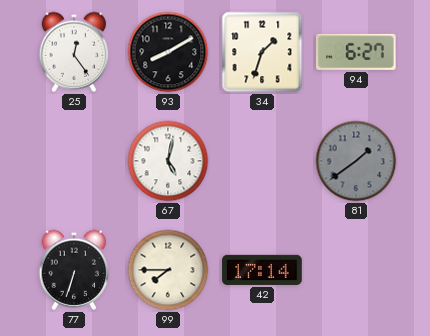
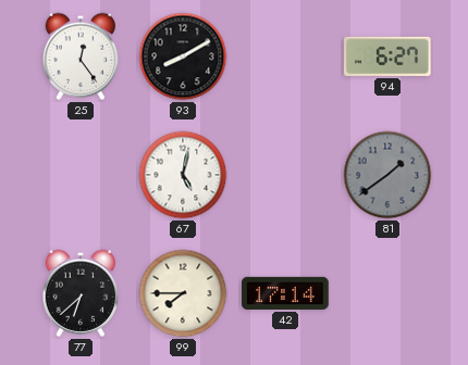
34: 1:33 -> none
77: 6:33 -> 6:38
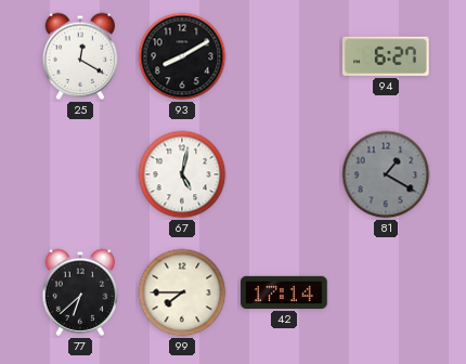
25: 12:24 -> 12:20
81: 1:39 -> 1:20
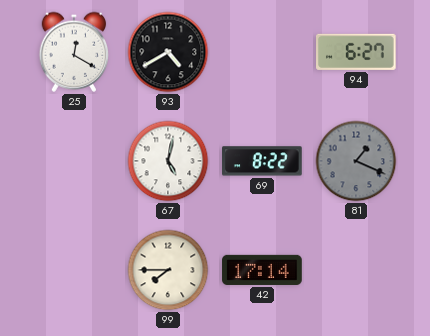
93: 8:10 -> 4:40
69: none -> 8:22
81: 1:20 -> 1:19
77: 6:38 -> none
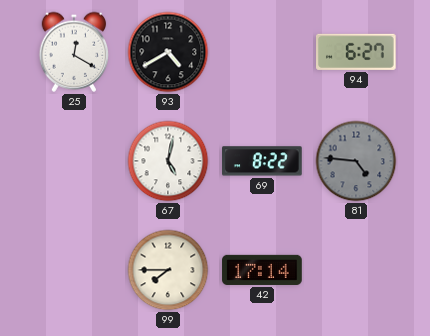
81: 1:19 -> 4:46
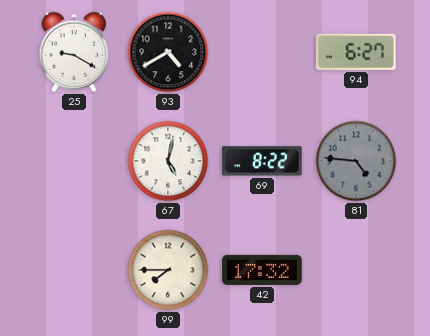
25: 12:20 -> 9:20
42: 17:14 -> 17:32
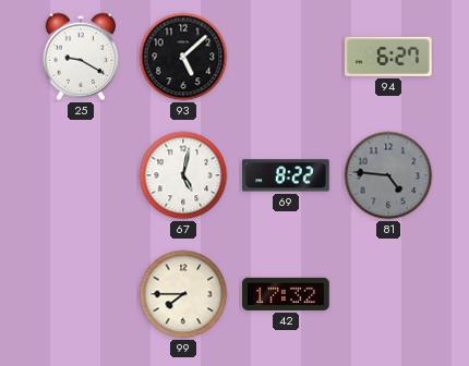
93: 4:40 -> 5:08
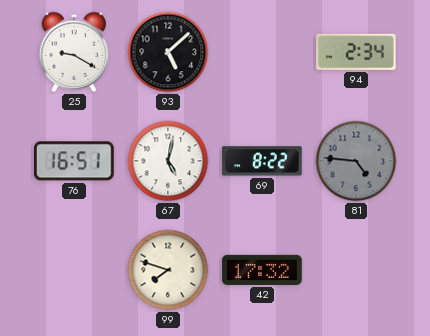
94: 6:27 -> 2:34
76: none -> 16:51
99: 7:45 -> 7:48
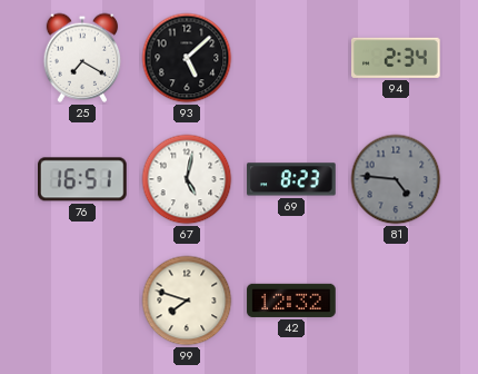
25: 9:20 -> 7:20
69: 8:22 -> 8:23
42: 17:32 -> 12:32
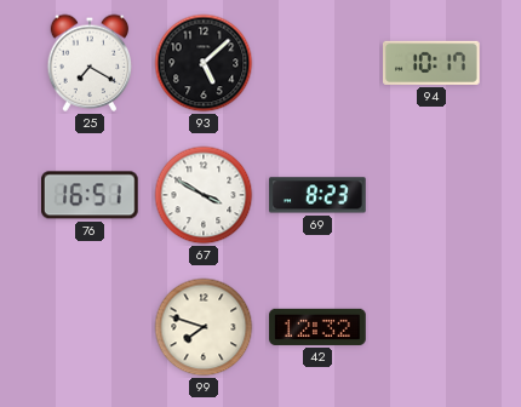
94: 2:34 -> 10:17
67: 5:02 -> 3:50
81: 4:46 -> none
